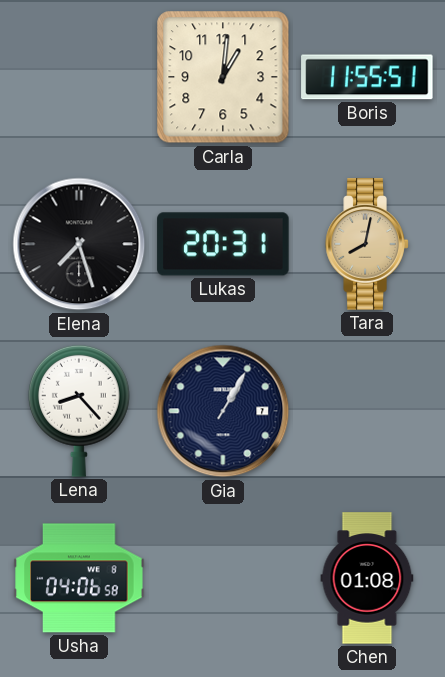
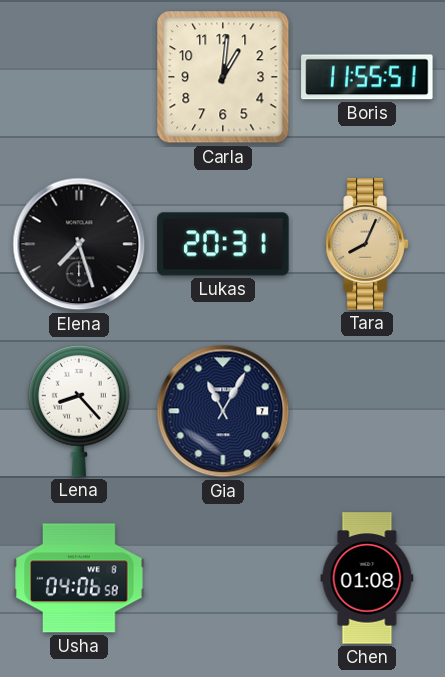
Tara: 8:02 -> 8:04
Gia: 1:05 -> 11:05
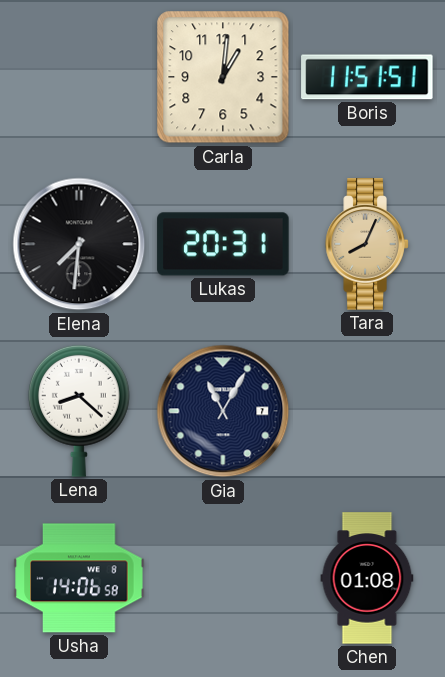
Boris: 11:55 -> 11:51
Elena: 7:27 -> 7:31
Lena: 8:23 -> 8:22
Usha: 04:06 -> 14:06
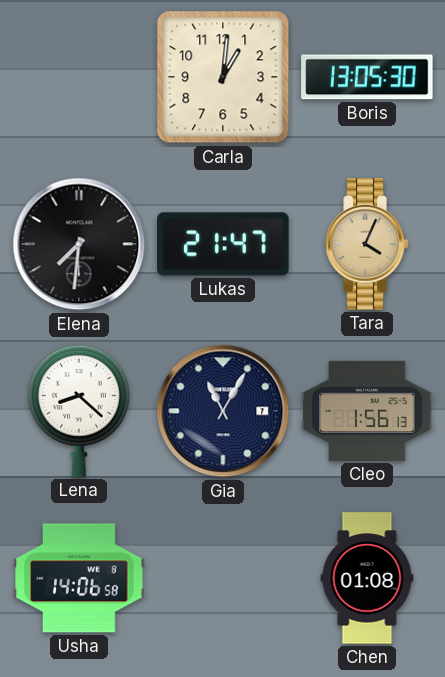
Boris: 11:51 -> 13:05
Lukas: 20:31 -> 21:47
Tara: 8:04 -> 4:04
Cleo: none -> 1:56
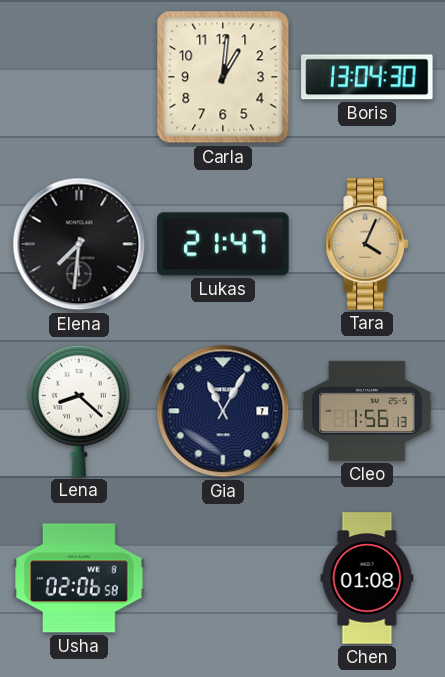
Boris: 13:05 -> 13:04
Usha: 14:06 -> 02:06
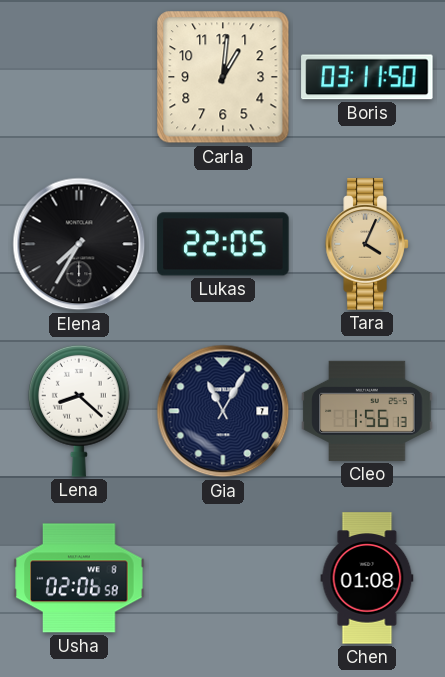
Boris: 13:04 -> 03:11
Elena: 7:31 -> 7:35
Lukas: 21:47 -> 22:05
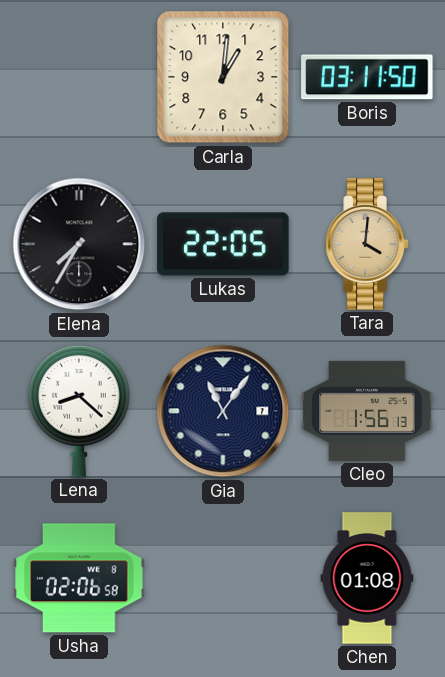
Tara: 4:04 -> 4:01
Gia: 11:05 -> 11:06
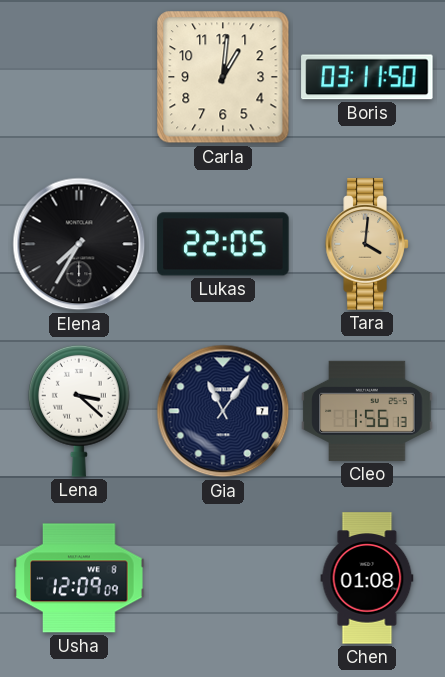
Lena: 8:22 -> 3:22
Usha: 02:06 -> 12:09
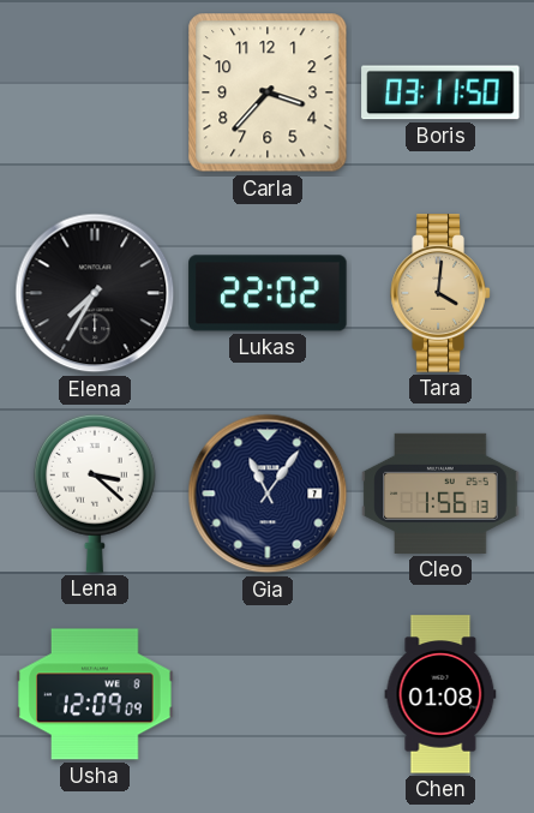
Carla: 1:01 -> 3:37
Lukas: 22:05 -> 22:02
